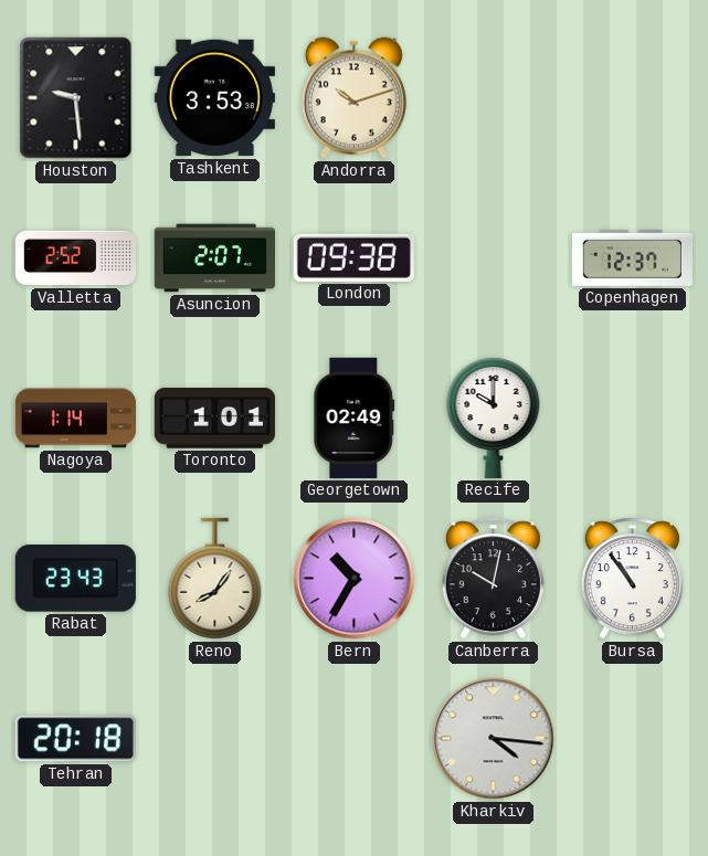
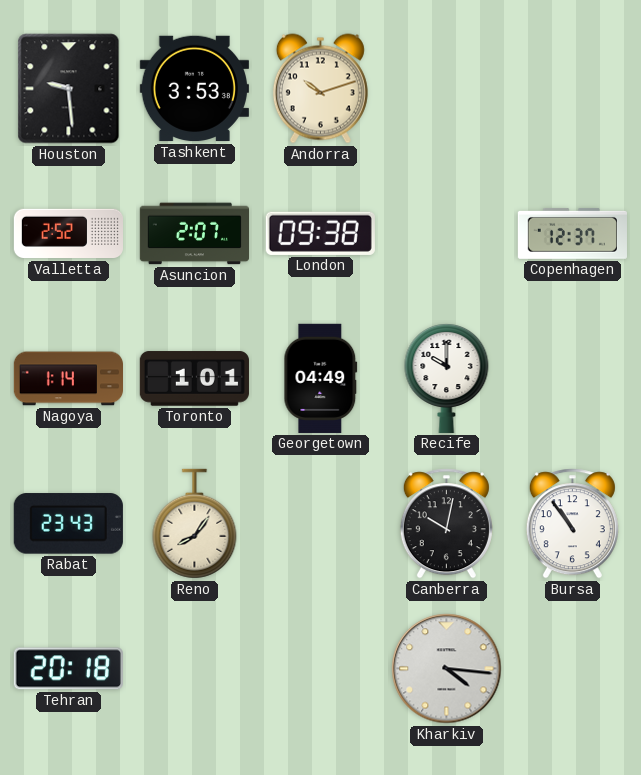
Georgetown: 02:49 -> 04:49
Bern: 10:35 -> none
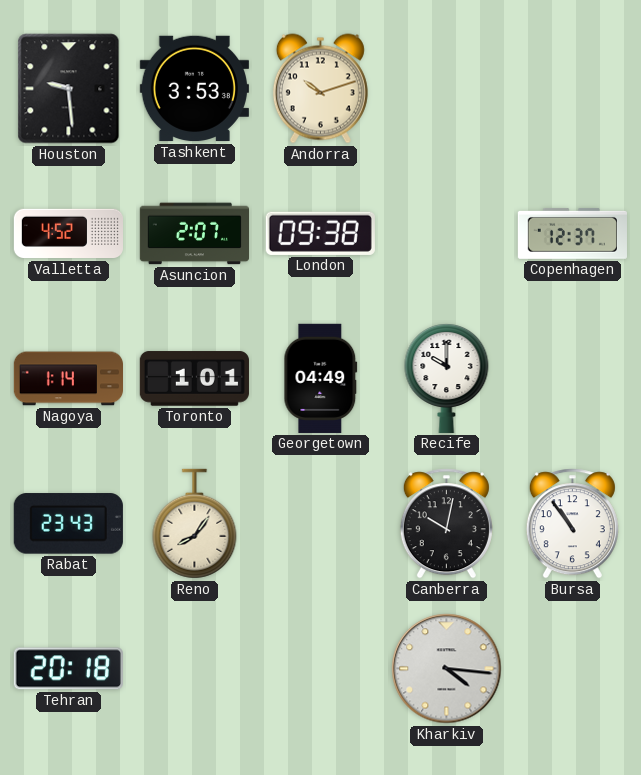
Valletta: 2:52 -> 4:52
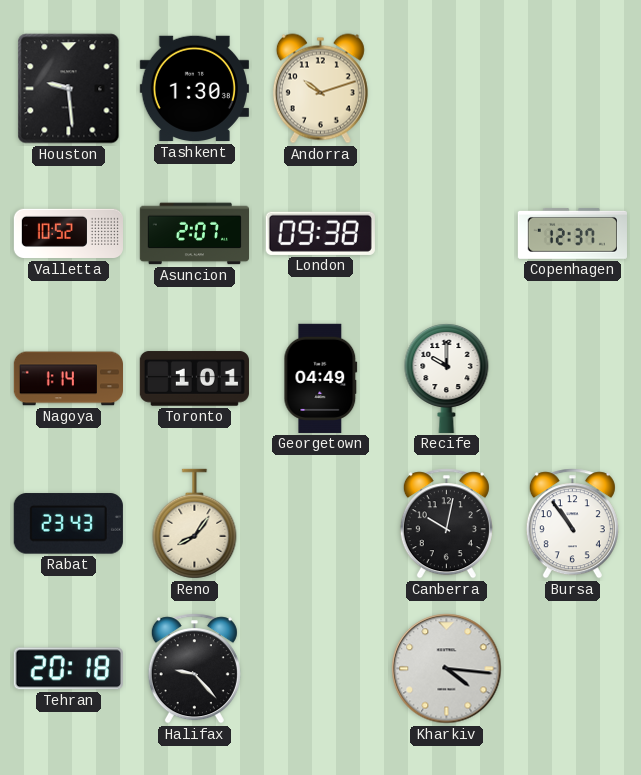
Tashkent: 3:53 -> 1:30
Valletta: 4:52 -> 10:52
Halifax: none -> 9:23
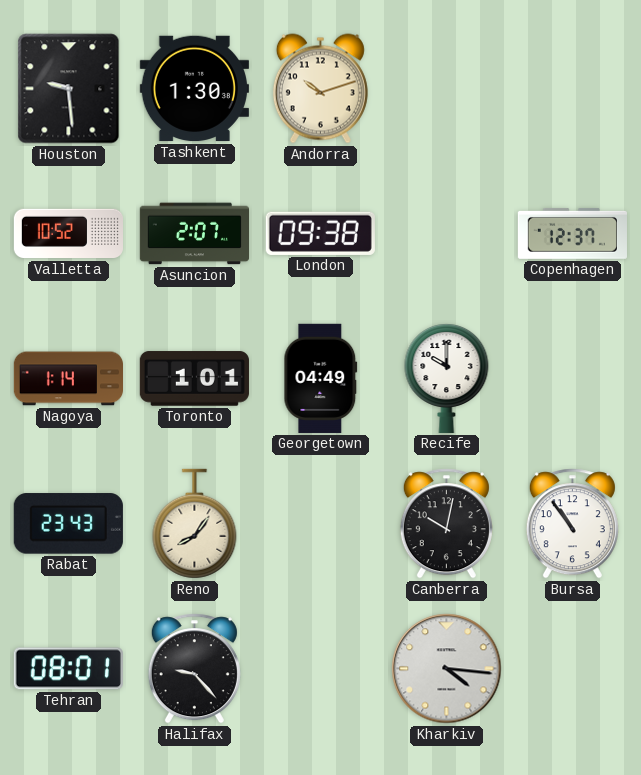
Tehran: 20:18 -> 08:01
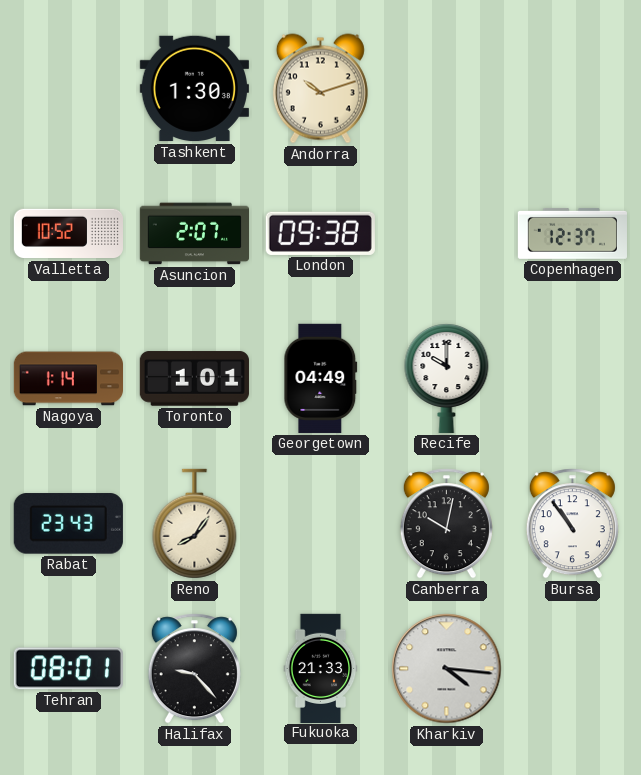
Houston: 9:29 -> none
Fukuoka: none -> 21:33
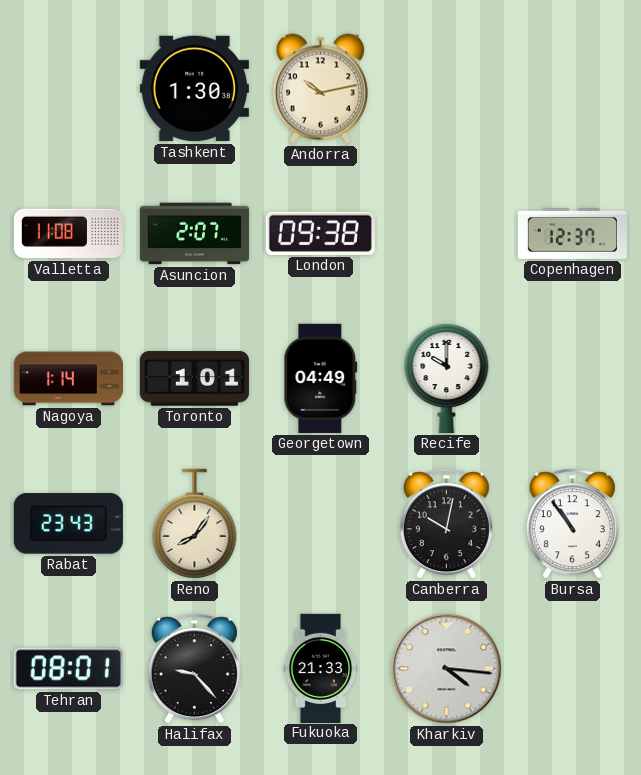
Andorra: 10:12 -> 10:13
Valletta: 10:52 -> 11:08
